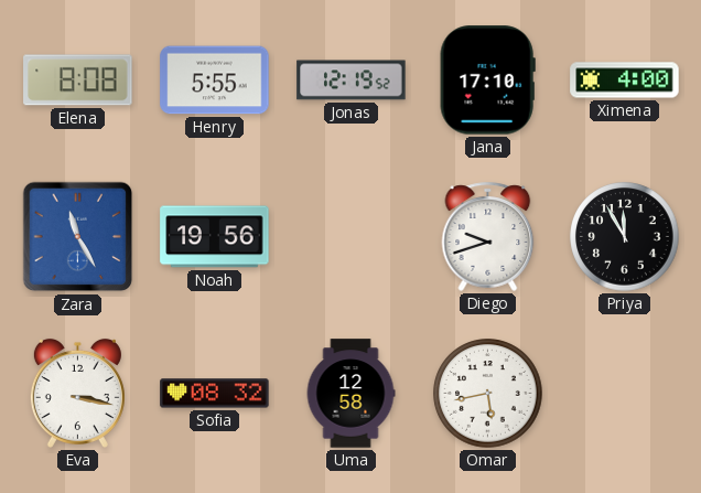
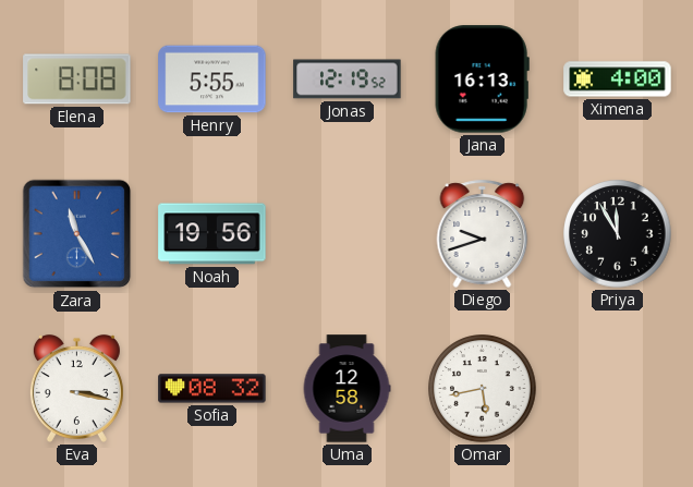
Jana: 17:10 -> 16:13
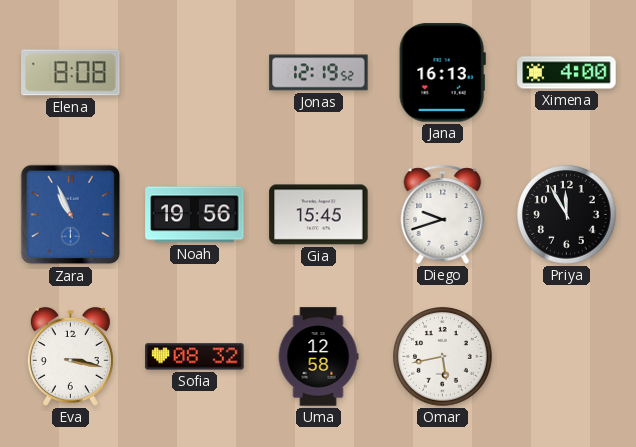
Henry: 5:55 -> none
Zara: 11:25 -> 10:56
Gia: none -> 15:45
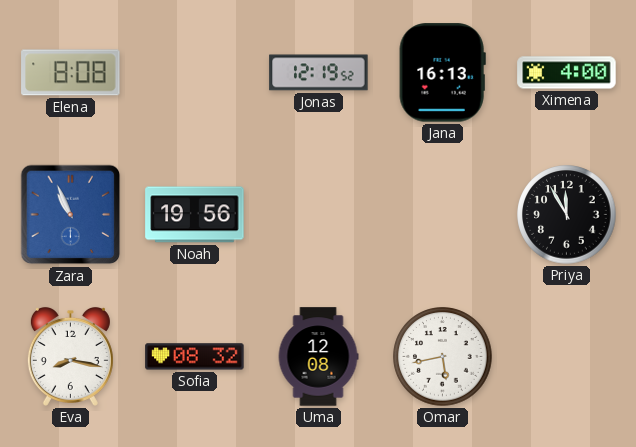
Gia: 15:45 -> none
Diego: 9:42 -> none
Eva: 3:17 -> 8:17
Uma: 12:58 -> 12:08
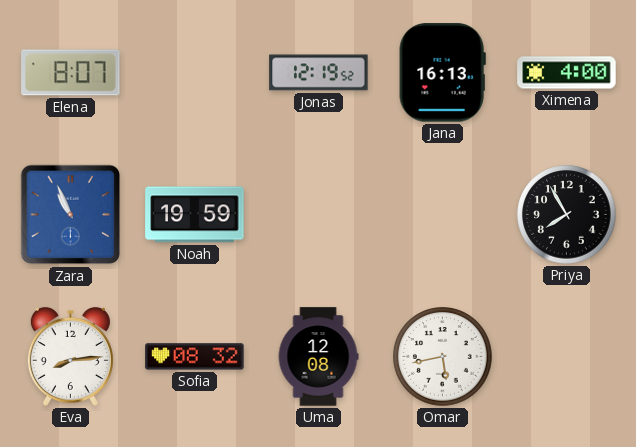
Elena: 8:08 -> 8:07
Noah: 19:56 -> 19:59
Priya: 11:55 -> 7:55
Eva: 8:17 -> 8:14
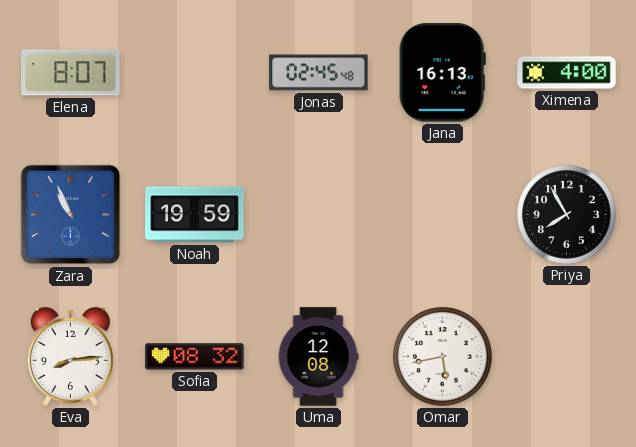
Jonas: 12:19 -> 02:45
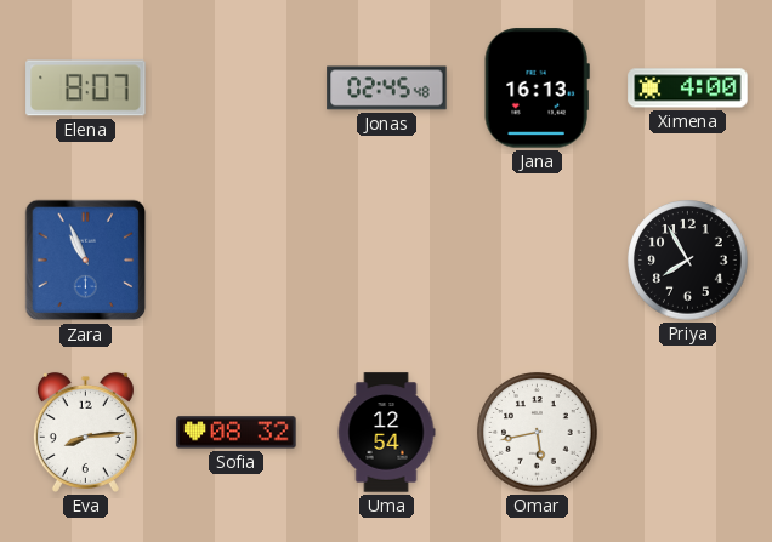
Noah: 19:59 -> none
Uma: 12:08 -> 12:54
